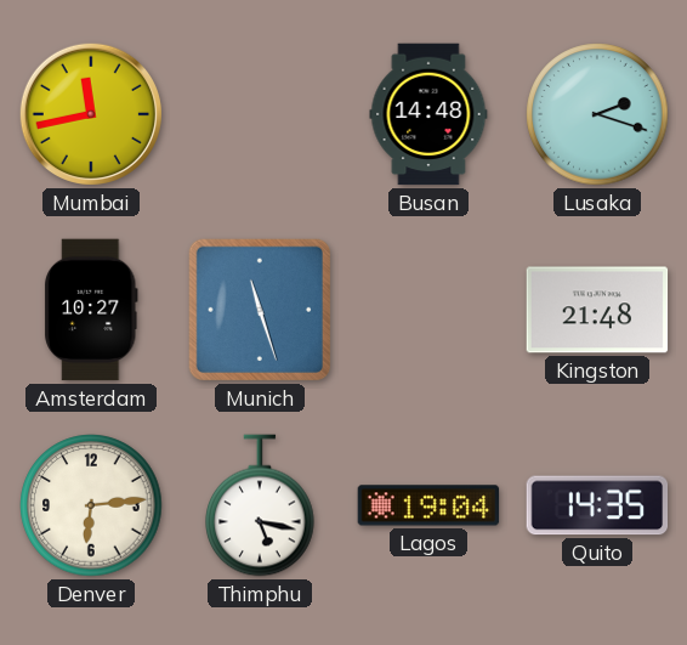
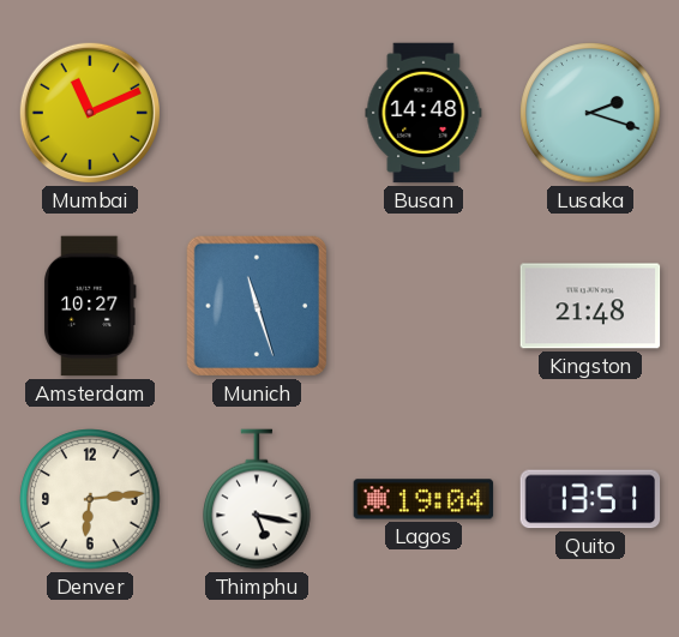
Mumbai: 11:43 -> 11:11
Quito: 14:35 -> 13:51
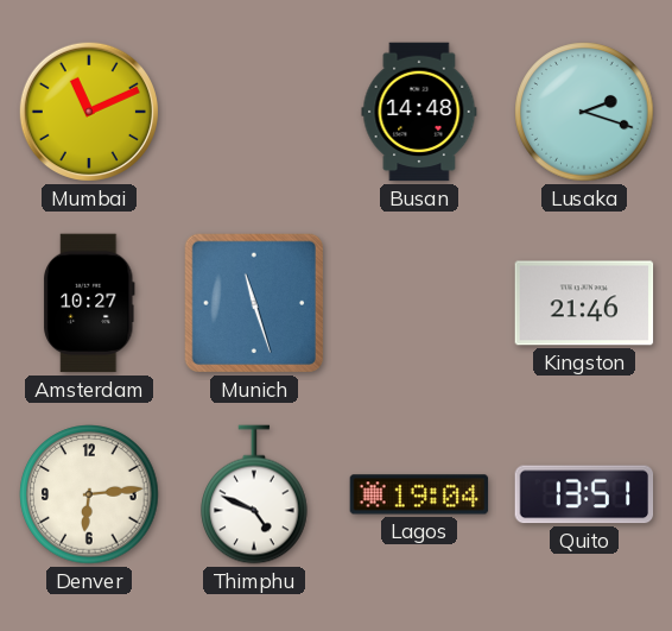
Kingston: 21:48 -> 21:46
Thimphu: 5:17 -> 4:49
